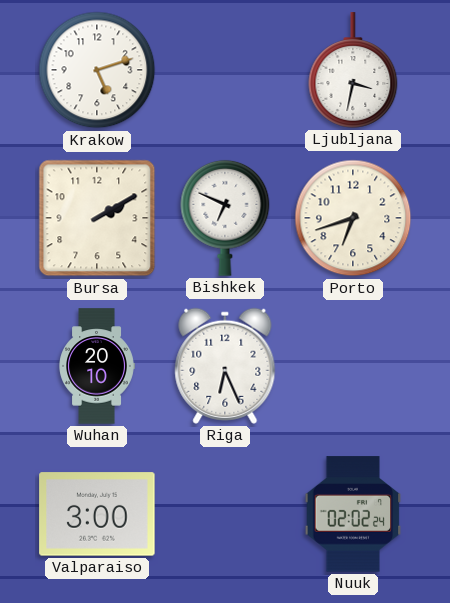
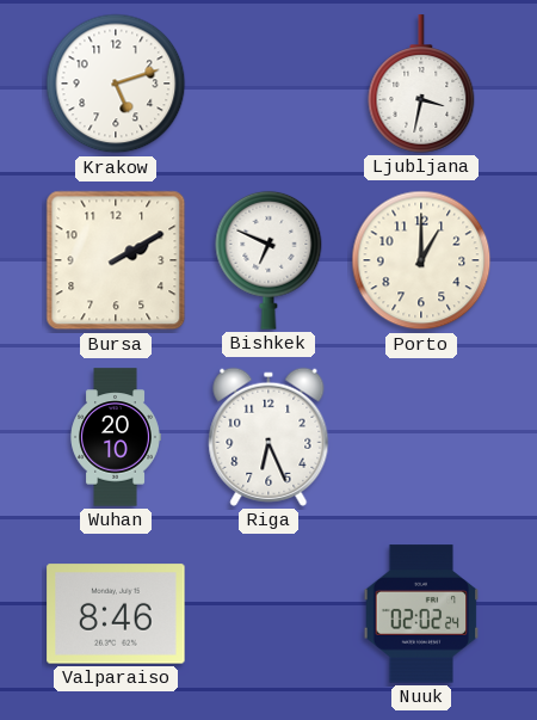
Porto: 6:42 -> 1:00
Valparaiso: 3:00 -> 8:46
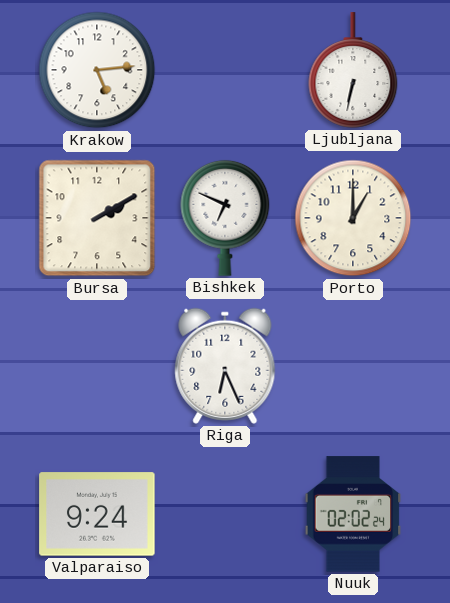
Krakow: 5:12 -> 5:14
Ljubljana: 3:32 -> 6:32
Wuhan: 20:10 -> none
Valparaiso: 8:46 -> 9:24
